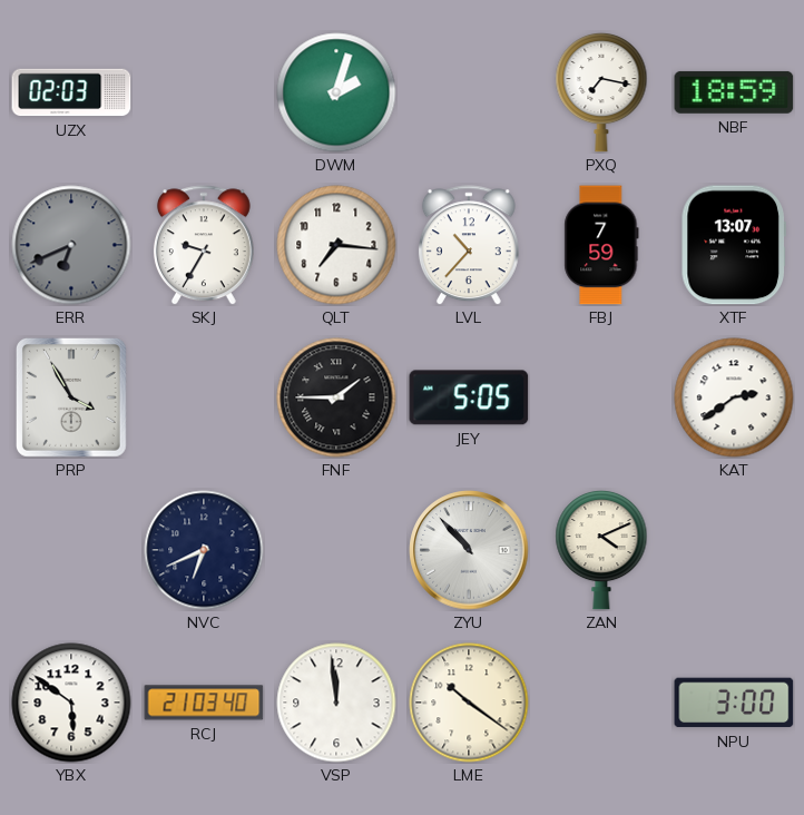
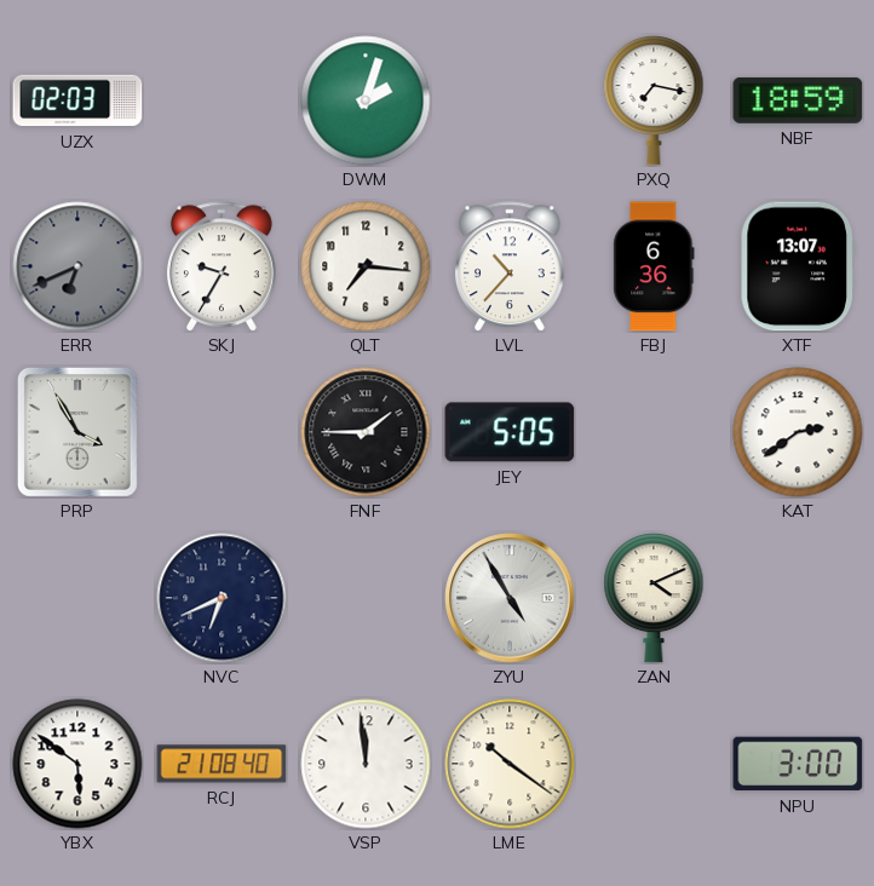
FBJ: 7:59 -> 6:36
ZYU: 10:53 -> 4:55
RCJ: 21:03 -> 21:08
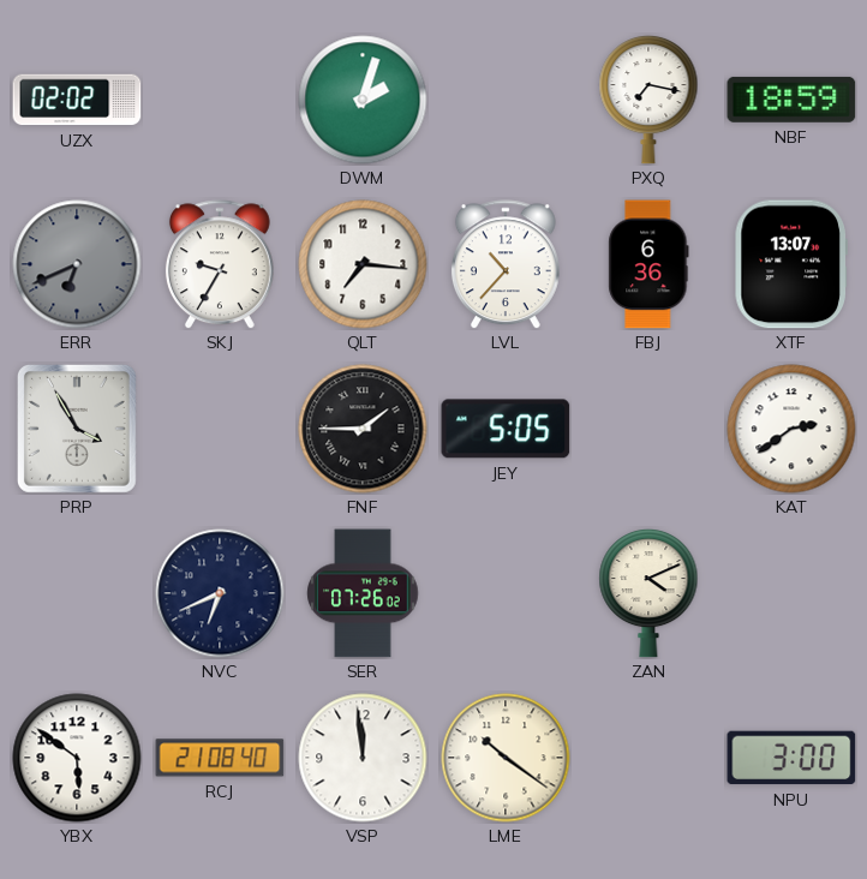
UZX: 02:03 -> 02:02
SER: none -> 07:26
ZYU: 4:55 -> none
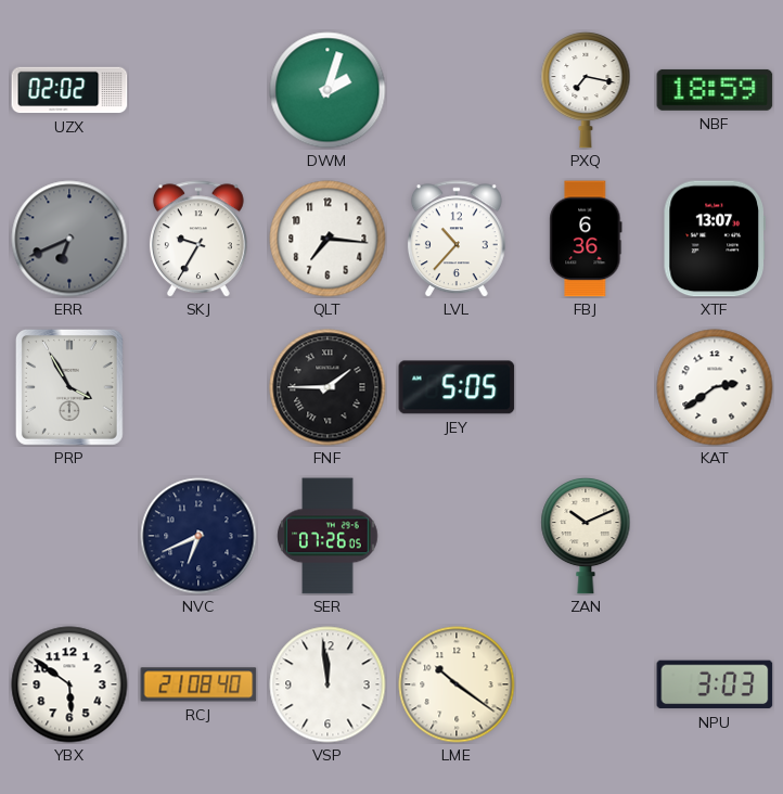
SER: 07:26:02 -> 07:26:05
ZAN: 4:11 -> 10:11
NPU: 3:00 -> 3:03
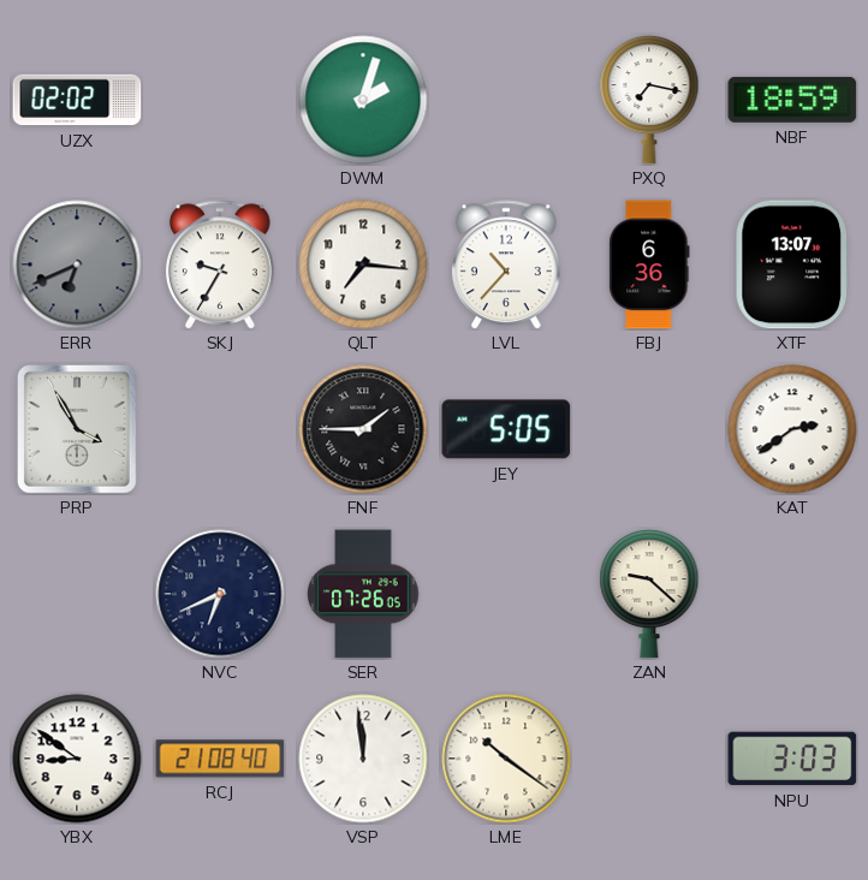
ZAN: 10:11 -> 9:22
YBX: 5:51 -> 8:51
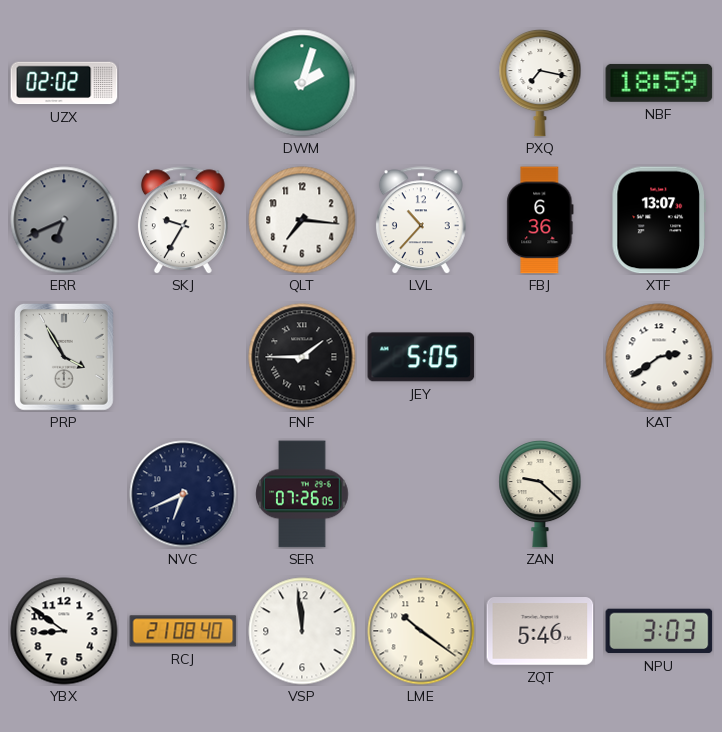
ZQT: none -> 5:46
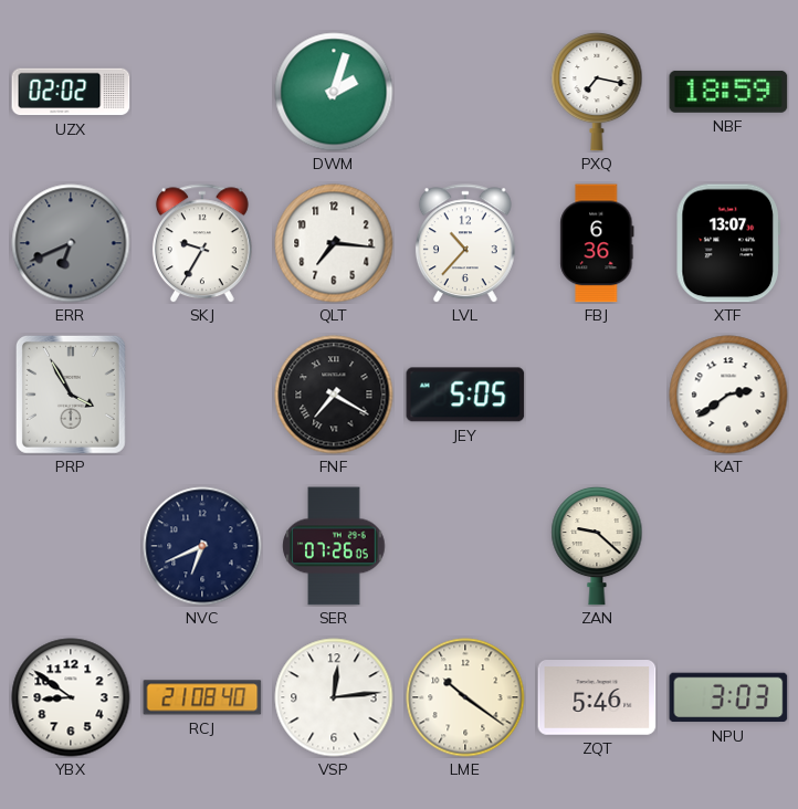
FNF: 1:45 -> 7:20
VSP: 11:59 -> 12:14
